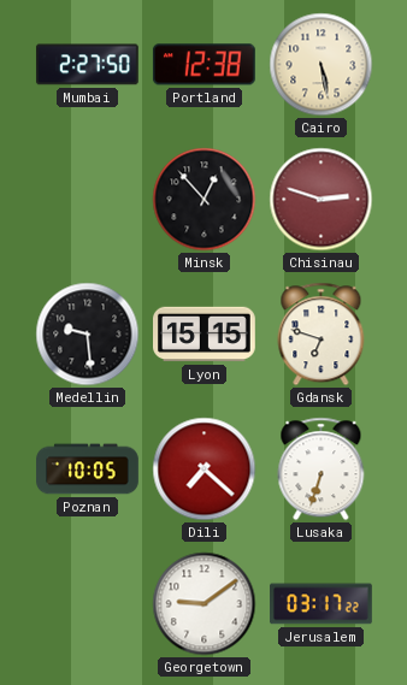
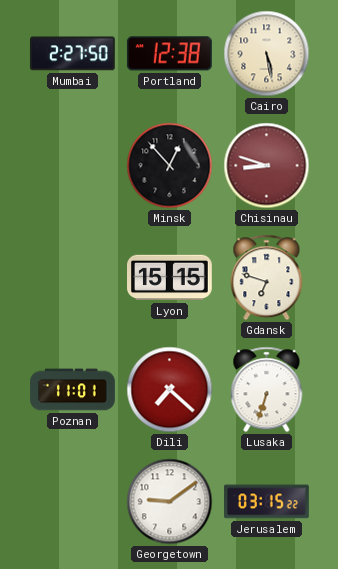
Chisinau: 2:48 -> 8:48
Medellin: 9:29 -> none
Poznan: 10:05 -> 11:01
Jerusalem: 03:17 -> 03:15
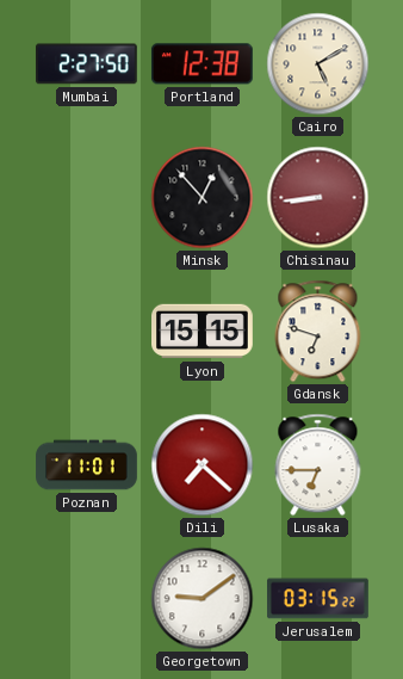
Cairo: 5:28 -> 5:10
Chisinau: 8:48 -> 8:44
Lusaka: 6:33 -> 6:45
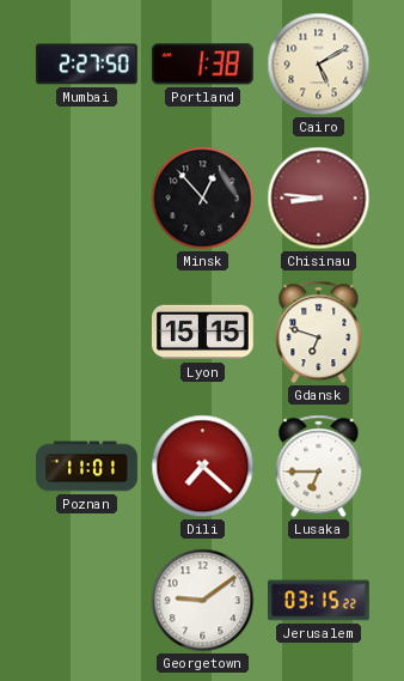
Portland: 12:38 -> 1:38
Chisinau: 8:44 -> 8:46
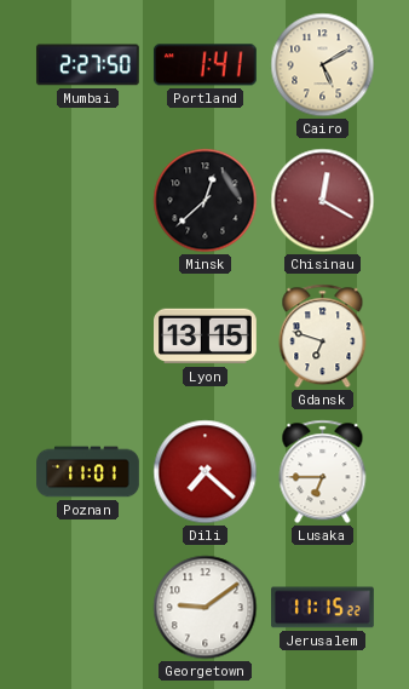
Portland: 1:38 -> 1:41
Minsk: 12:53 -> 12:38
Chisinau: 8:46 -> 12:20
Lyon: 15:15 -> 13:15
Jerusalem: 03:15 -> 11:15
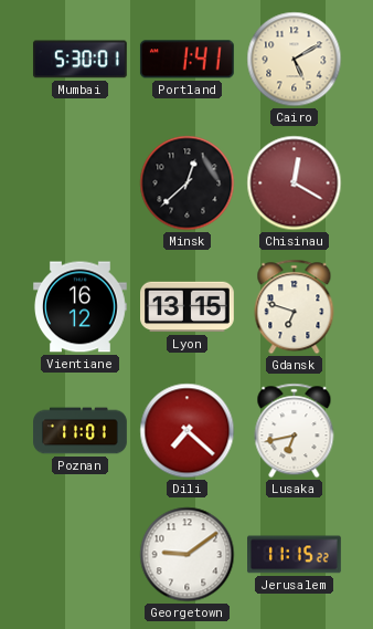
Mumbai: 2:27 -> 5:30
Vientiane: none -> 16:12
Lusaka: 6:45 -> 6:43
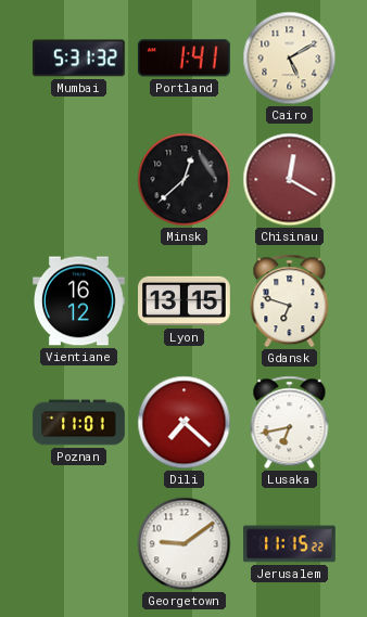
Mumbai: 5:30 -> 5:31
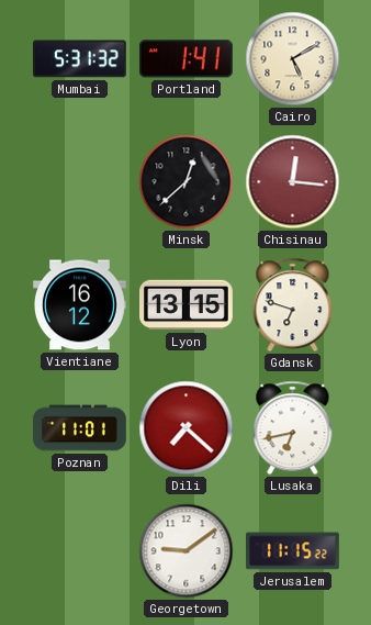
Chisinau: 12:20 -> 12:16
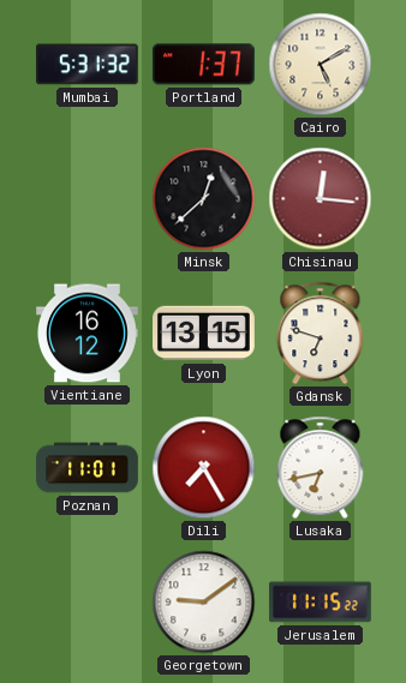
Portland: 1:41 -> 1:37
Dili: 7:22 -> 7:25
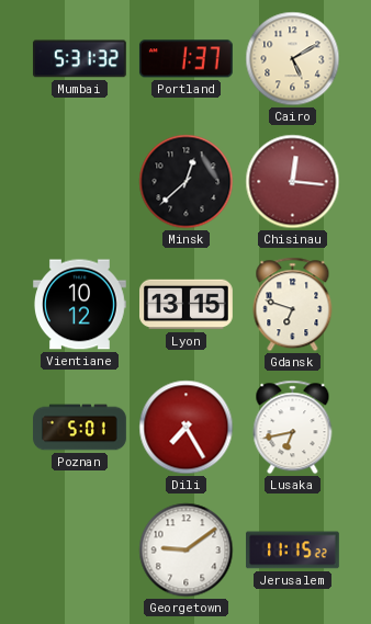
Vientiane: 16:12 -> 10:12
Poznan: 11:01 -> 5:01
